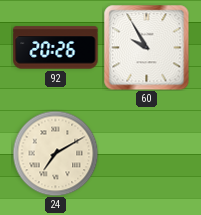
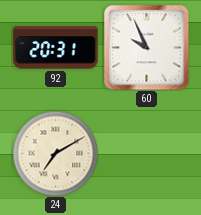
92: 20:26 -> 20:31
60: 9:55 -> 9:56
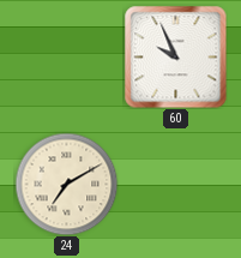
92: 20:31 -> none
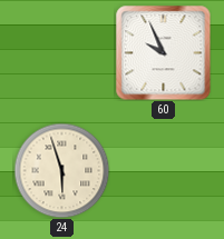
24: 7:10 -> 5:57
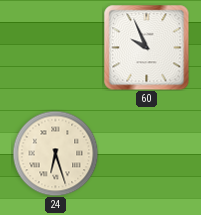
24: 5:57 -> 6:27
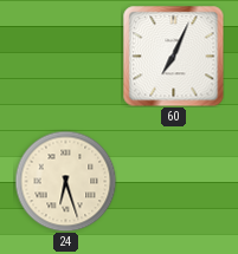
60: 9:56 -> 7:04
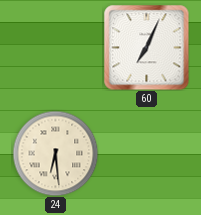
24: 6:27 -> 6:29
